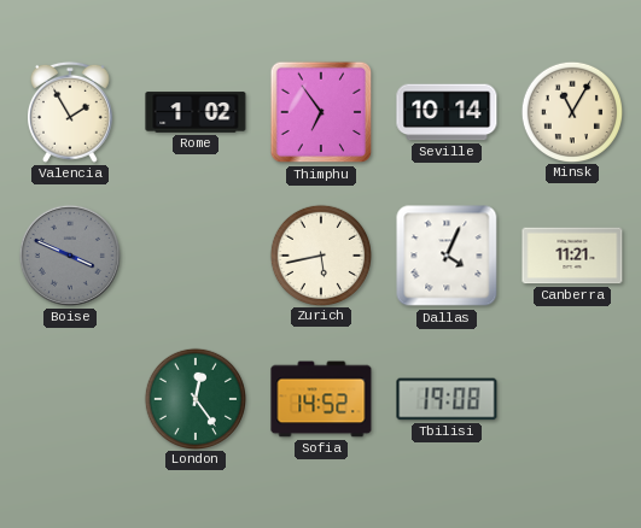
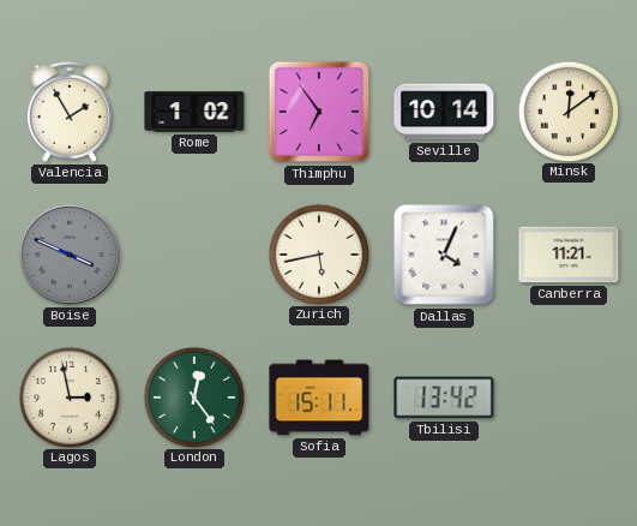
Minsk: 11:05 -> 12:09
Lagos: none -> 2:58
Sofia: 14:52 -> 15:11
Tbilisi: 19:08 -> 13:42
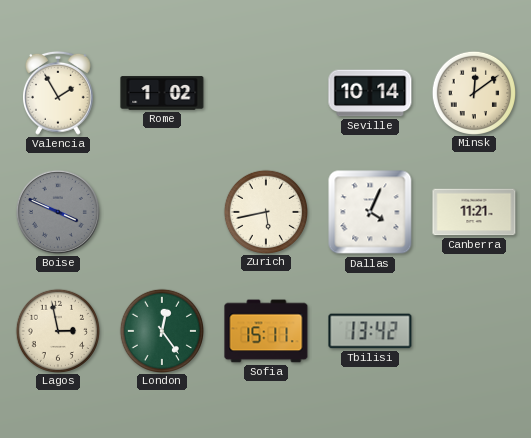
Thimphu: 6:54 -> none
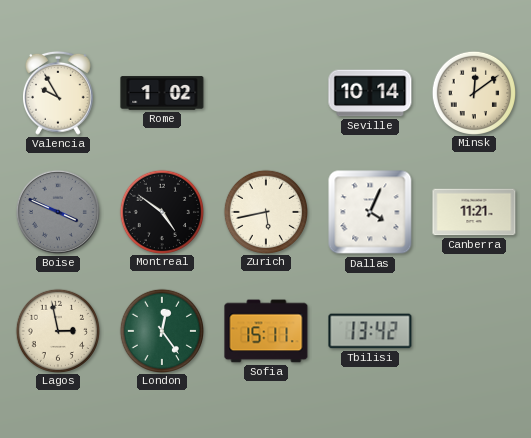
Valencia: 1:55 -> 9:55
Montreal: none -> 4:51
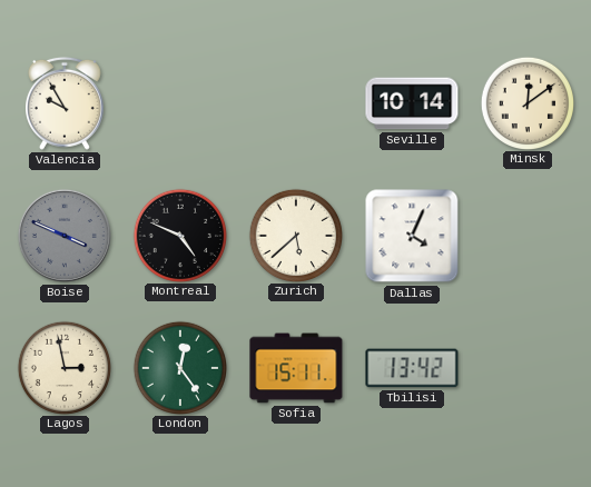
Rome: 1:02 -> none
Montreal: 4:51 -> 4:49
Zurich: 5:43 -> 5:38
Canberra: 11:21 -> none
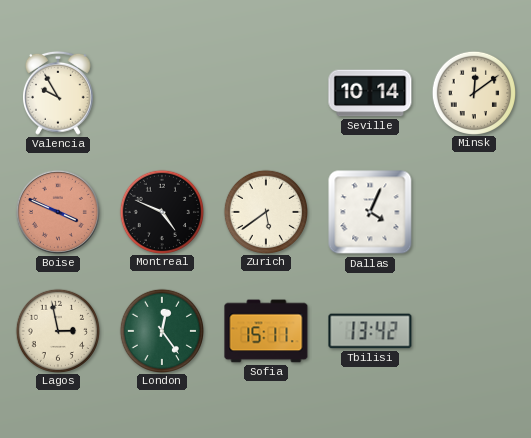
Boise dial: grey -> salmon
Zurich: 5:38 -> 5:39
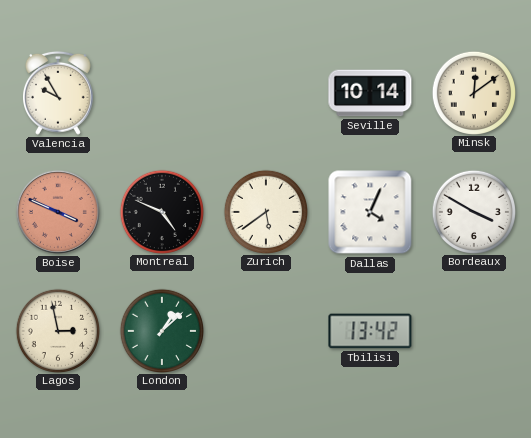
Bordeaux: none -> 3:50
London: 12:24 -> 1:08
Sofia: 15:11 -> none
